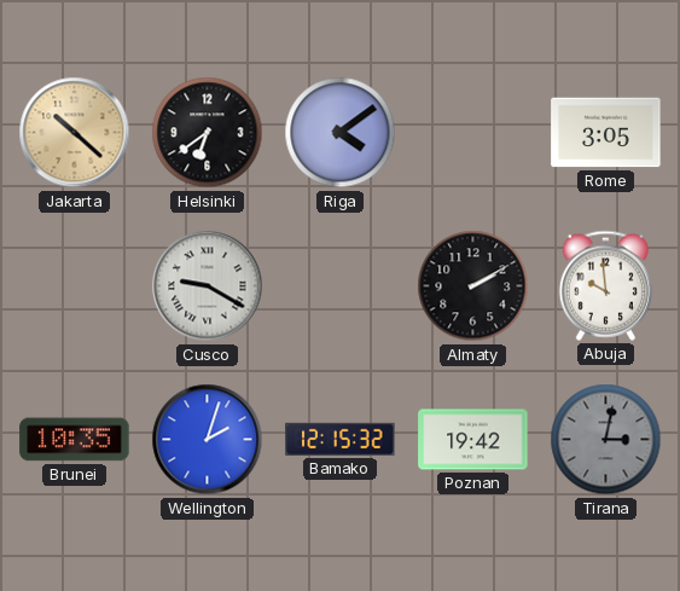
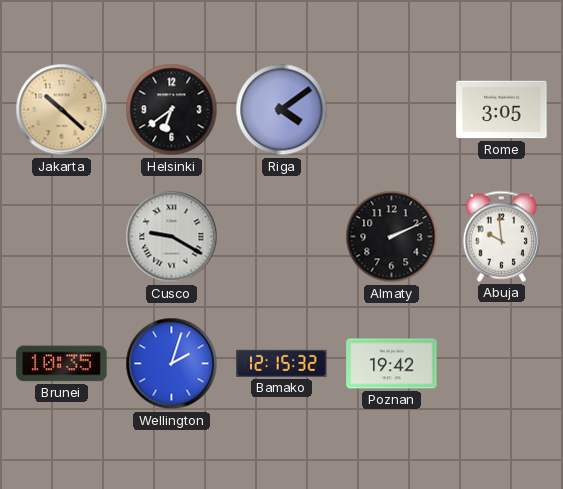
Almaty: 2:10 -> 2:11
Tirana: 3:02 -> none
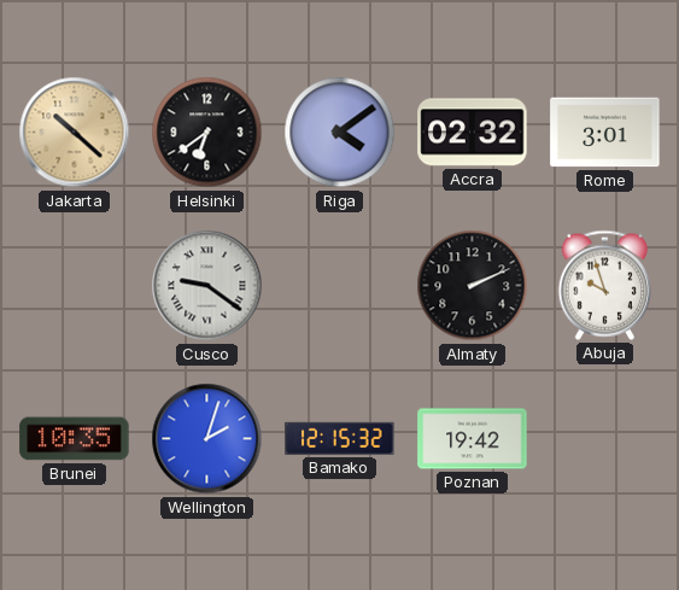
Accra: none -> 02:32
Rome: 3:05 -> 3:01
Cusco: 9:20 -> 9:21
Abuja: 9:59 -> 9:57
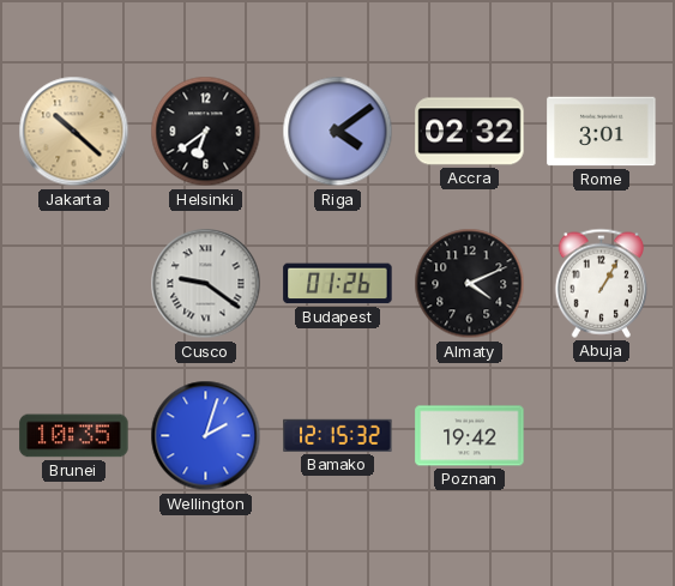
Budapest: none -> 01:26
Almaty: 2:11 -> 4:11
Abuja: 9:57 -> 1:05
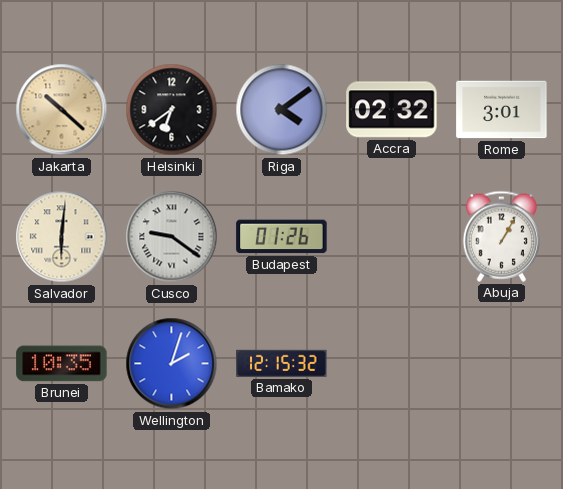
Salvador: none -> 6:01
Almaty: 4:11 -> none
Poznan: 19:42 -> none
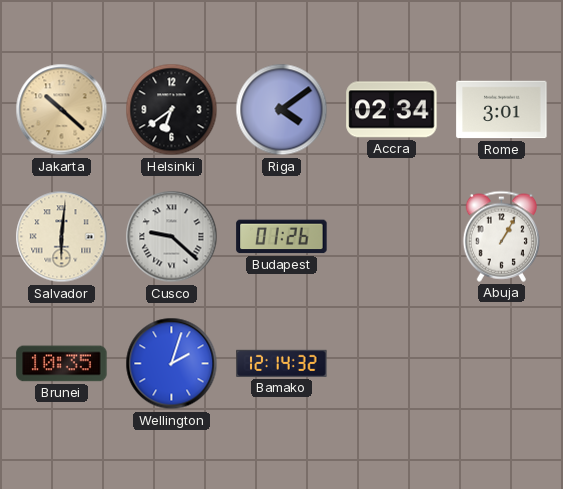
Accra: 02:32 -> 02:34
Cusco: 9:21 -> 9:22
Bamako: 12:15 -> 12:14
